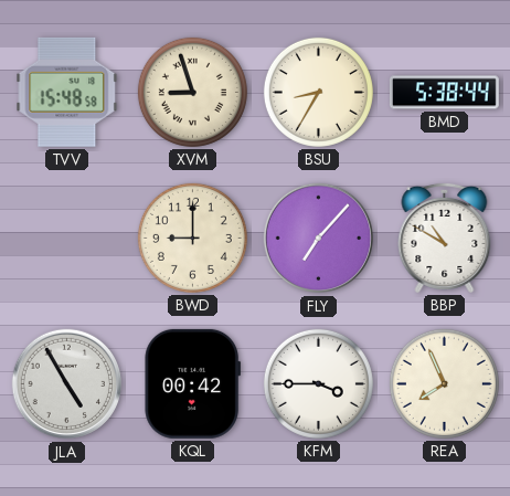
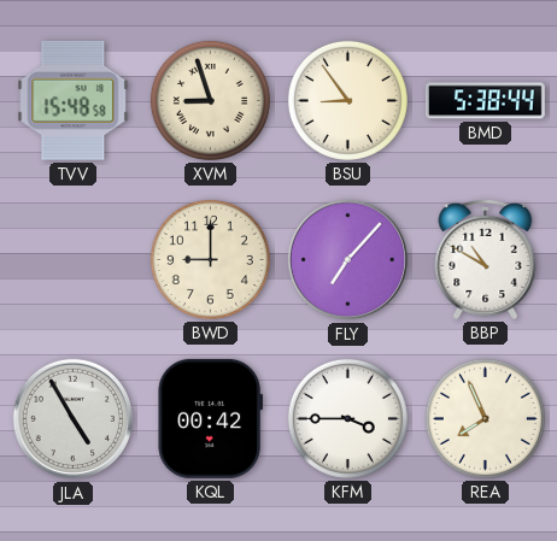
BSU: 8:35 -> 8:54
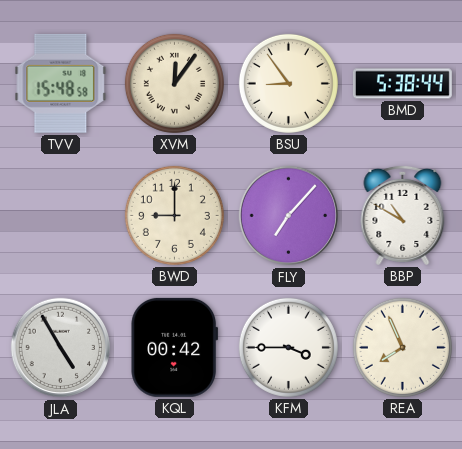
XVM: 8:57 -> 12:06
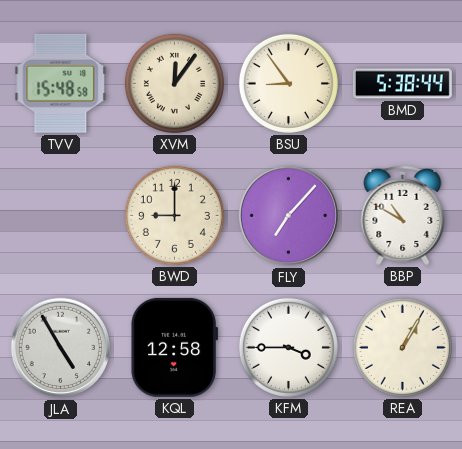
KQL: 00:42 -> 12:58
REA: 7:56 -> 1:05
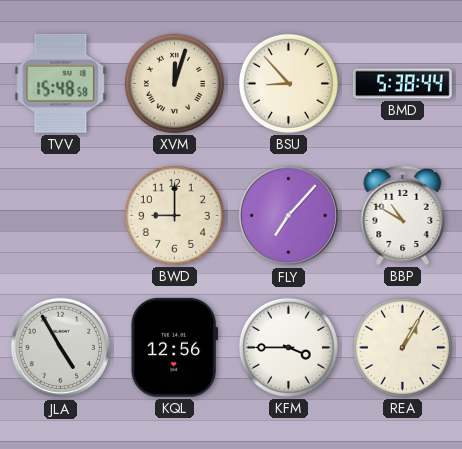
XVM: 12:06 -> 12:03
BSU: 8:54 -> 8:53
KQL: 12:58 -> 12:56
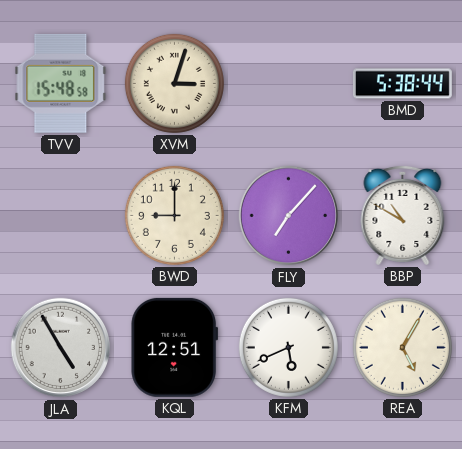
XVM: 12:03 -> 3:03
BSU: 8:53 -> none
KQL: 12:56 -> 12:51
KFM: 3:45 -> 5:41
REA: 1:05 -> 5:05
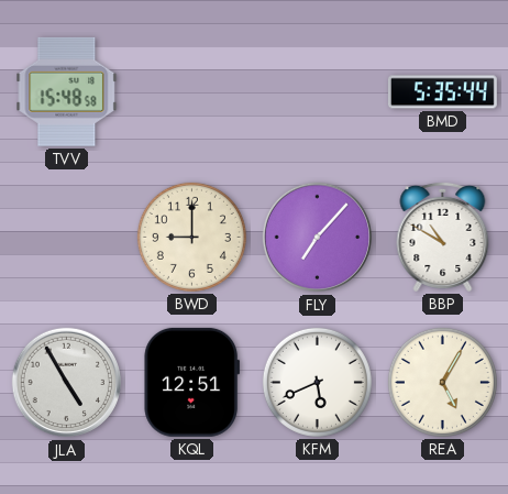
XVM: 3:03 -> none
BMD: 5:38 -> 5:35
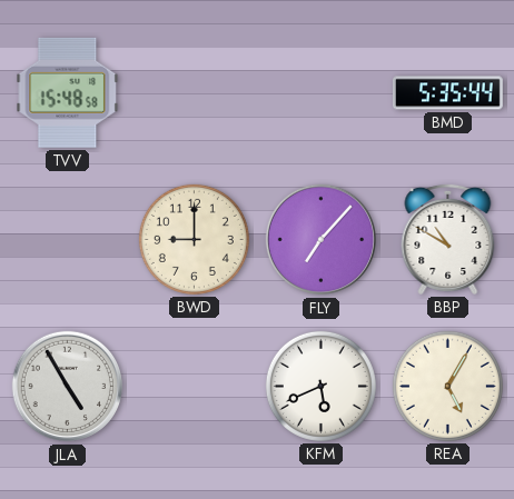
KQL: 12:51 -> none
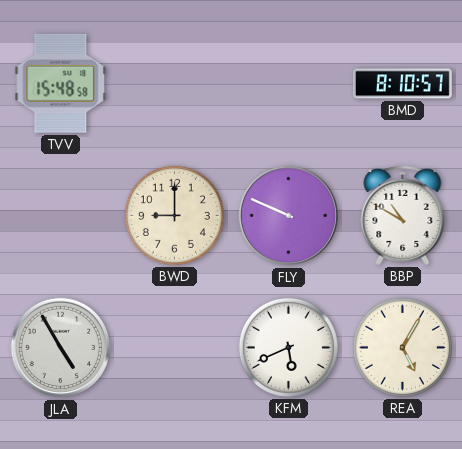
BMD: 5:35 -> 8:10
FLY: 7:07 -> 9:49
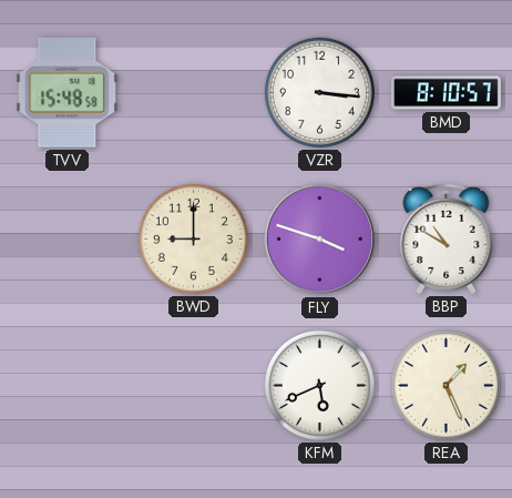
VZR: none -> 3:16
FLY: 9:49 -> 3:48
JLA: 4:55 -> none
REA: 5:05 -> 1:26
